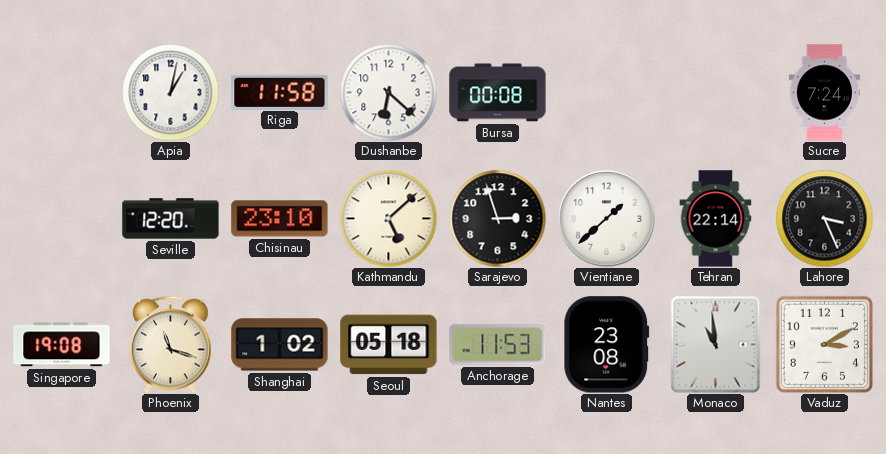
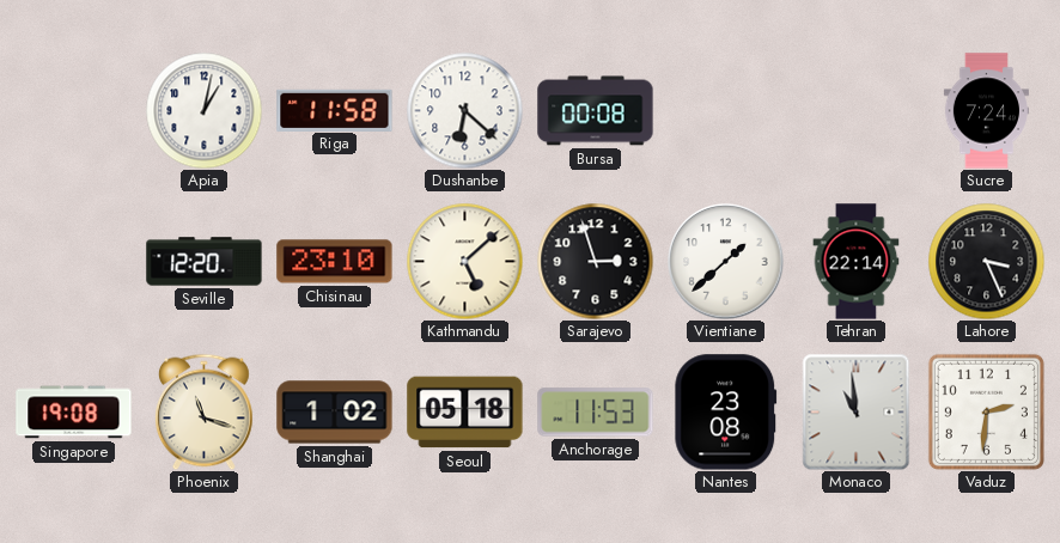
Vaduz: 3:10 -> 2:31
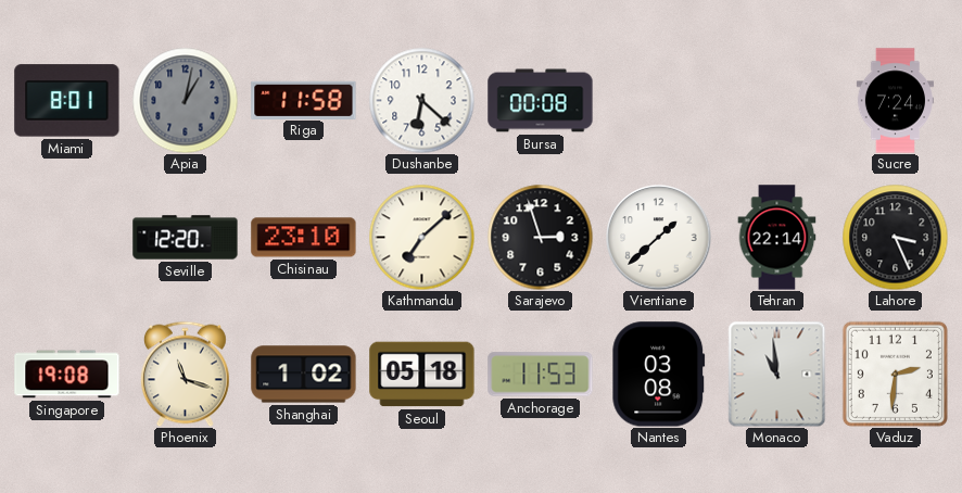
Miami: none -> 8:01
Apia dial: white -> grey
Kathmandu: 5:08 -> 7:08
Nantes: 23:08 -> 03:08
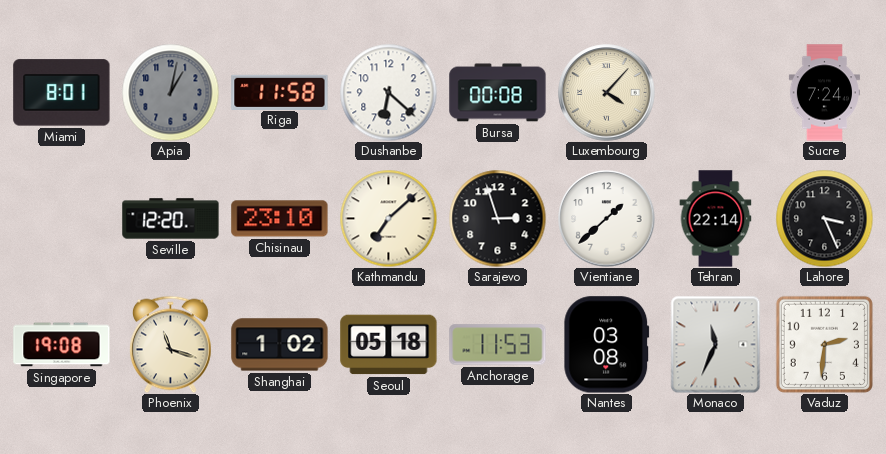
Luxembourg: none -> 4:07
Monaco: 10:59 -> 11:34
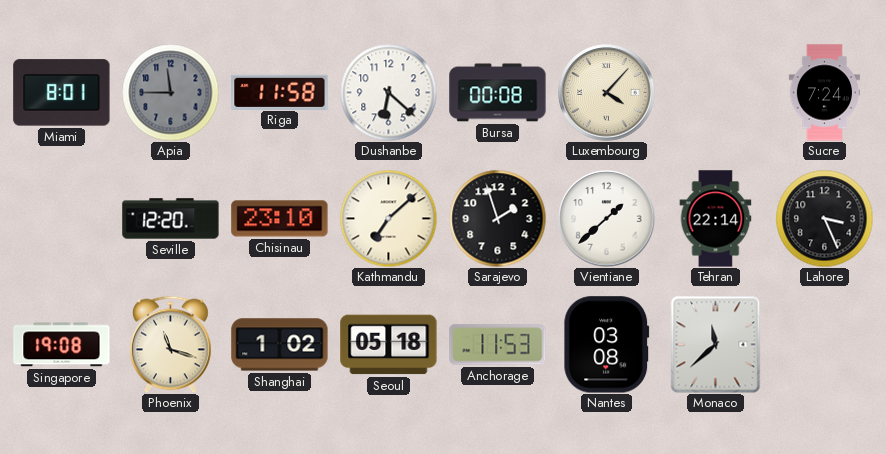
Apia: 1:02 -> 11:45
Sarajevo: 2:57 -> 1:57
Monaco: 11:34 -> 11:38
Vaduz: 2:31 -> none
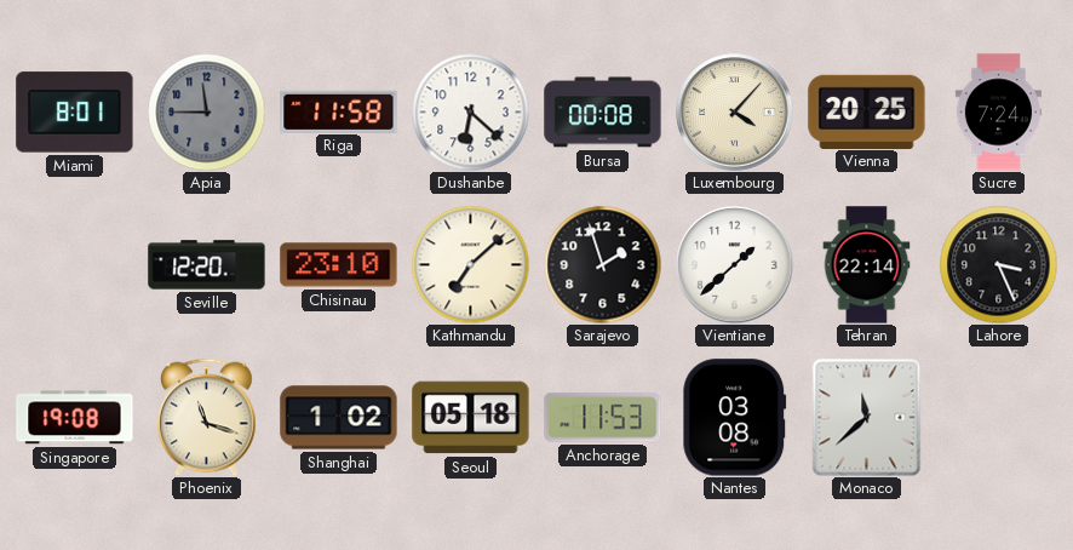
Vienna: none -> 20:25
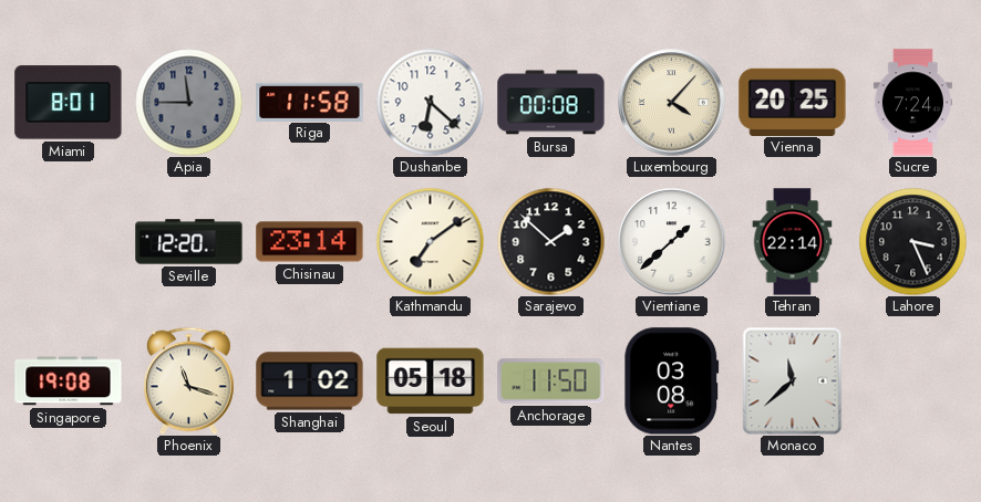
Chisinau: 23:10 -> 23:14
Kathmandu: 7:08 -> 7:09
Sarajevo: 1:57 -> 1:52
Anchorage: 11:53 -> 11:50
